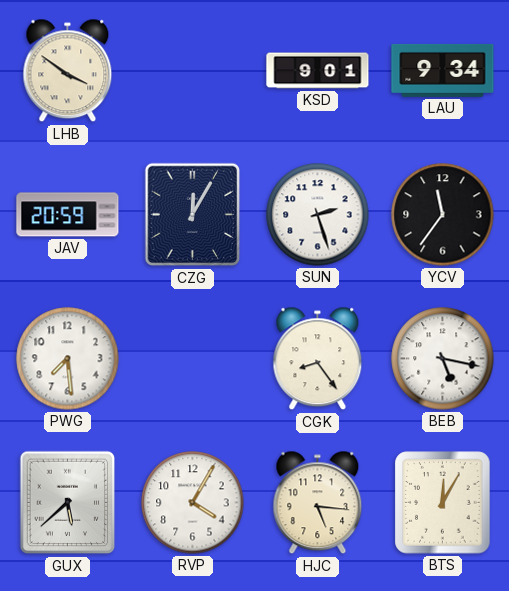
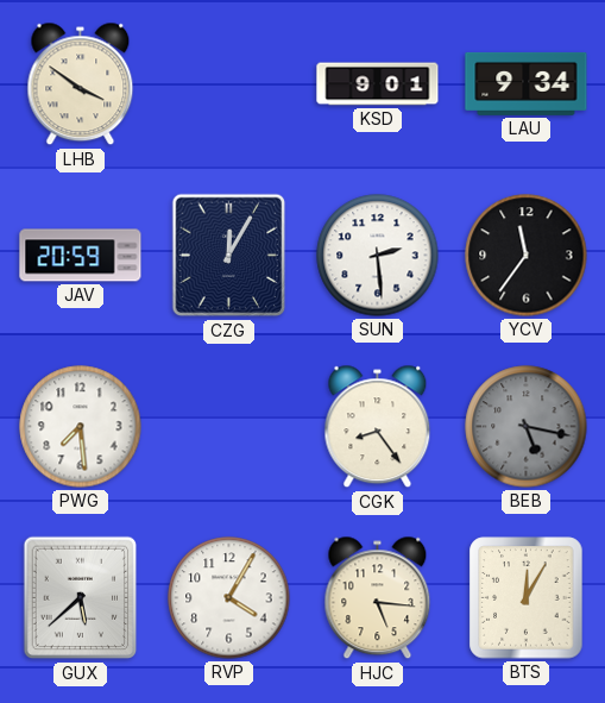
SUN: 2:27 -> 2:29
BEB dial: white -> grey
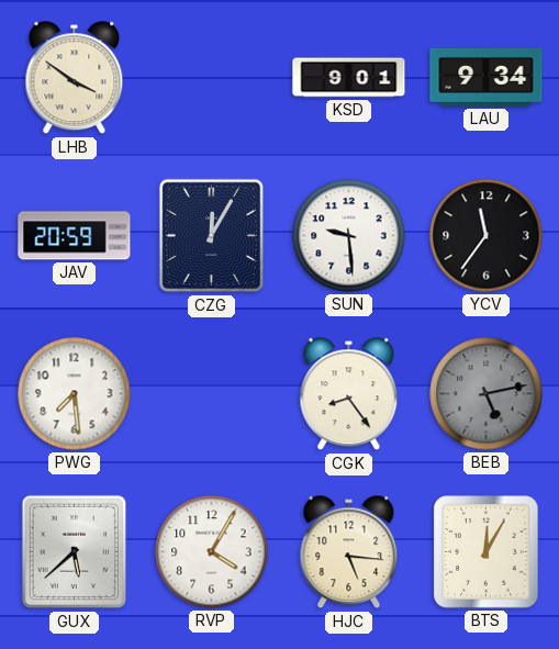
SUN: 2:29 -> 9:29
BEB: 5:17 -> 5:13
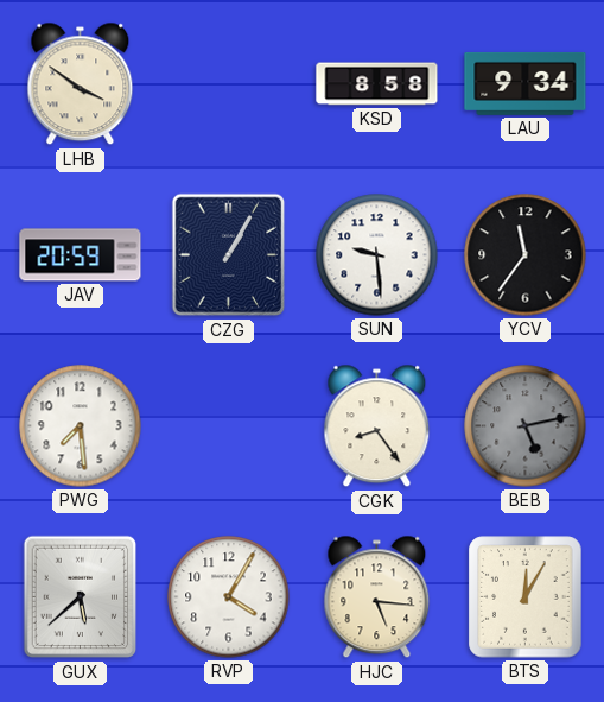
KSD: 9:01 -> 8:58
CZG: 12:05 -> 1:05
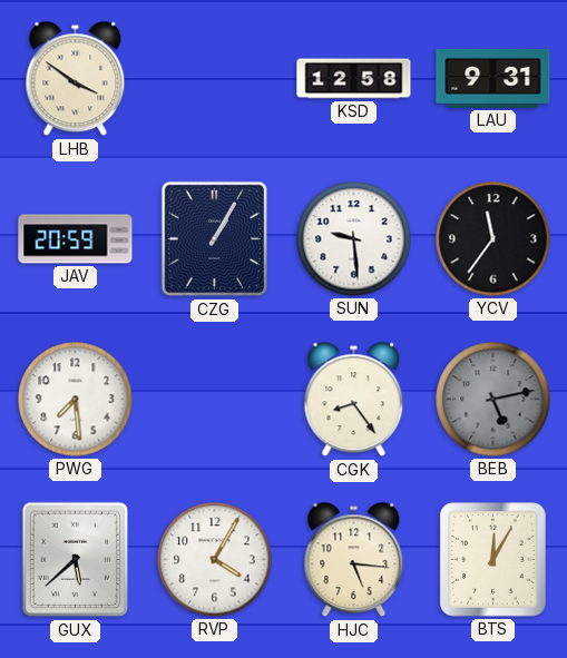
KSD: 8:58 -> 12:58
LAU: 9:34 -> 9:31
